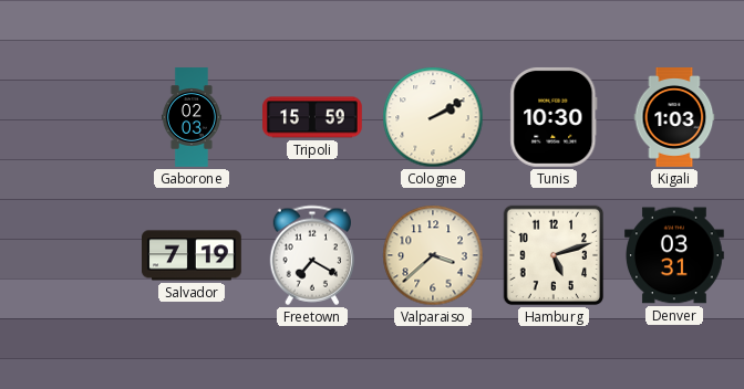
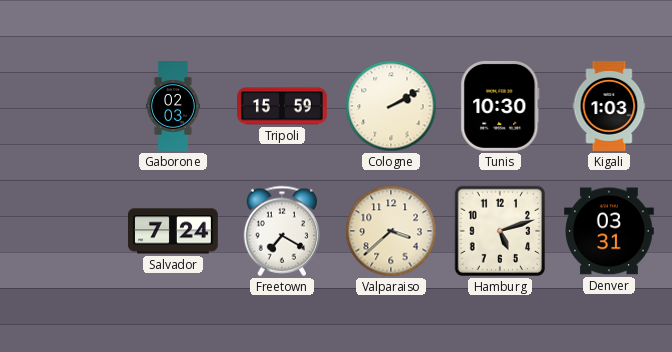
Salvador: 7:19 -> 7:24
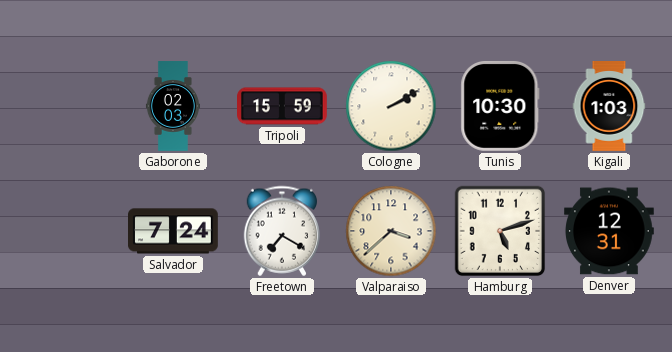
Denver: 03:31 -> 12:31
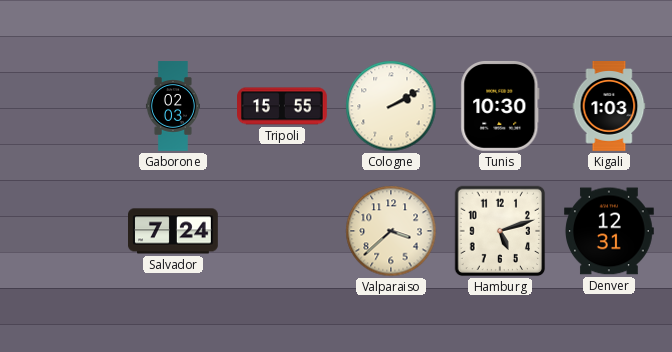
Tripoli: 15:59 -> 15:55
Freetown: 7:20 -> none
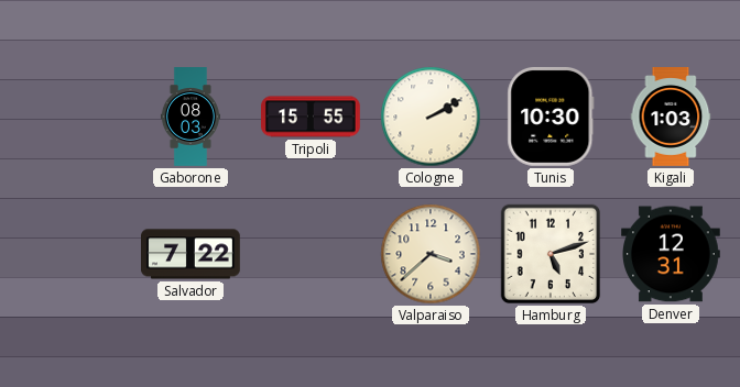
Gaborone: 02:03 -> 08:03
Salvador: 7:24 -> 7:22
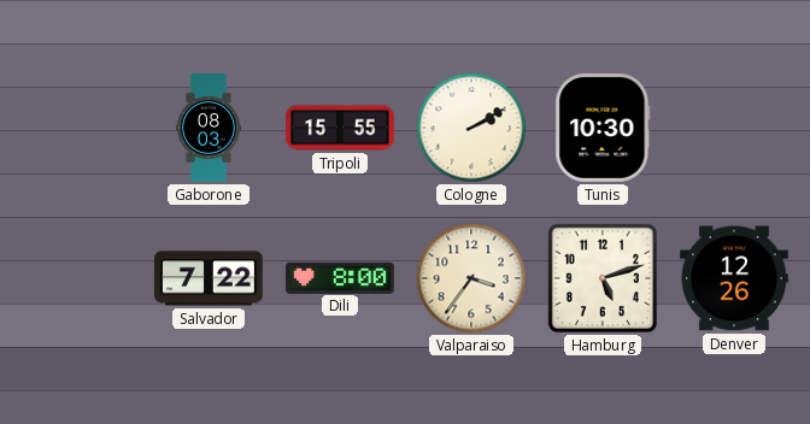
Kigali: 1:03 -> none
Dili: none -> 8:00
Valparaiso: 3:38 -> 3:36
Denver: 12:31 -> 12:26
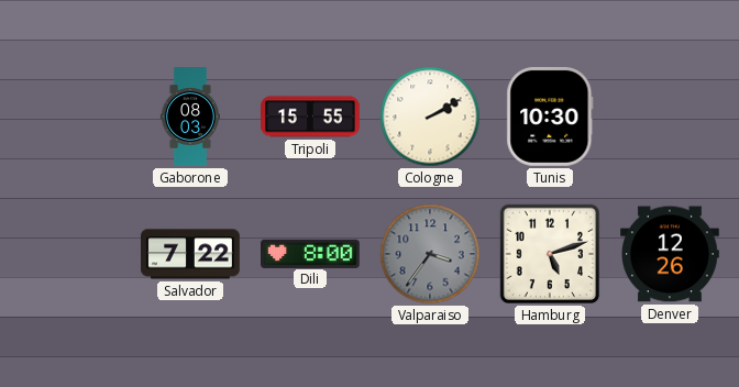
Valparaiso dial: cream -> grey
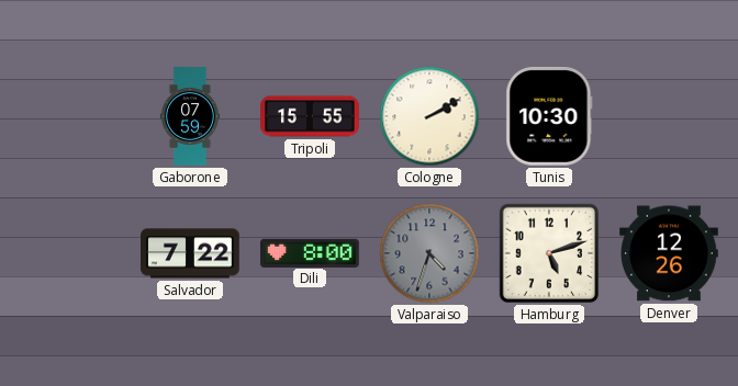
Gaborone: 08:03 -> 07:59
Valparaiso: 3:36 -> 4:33
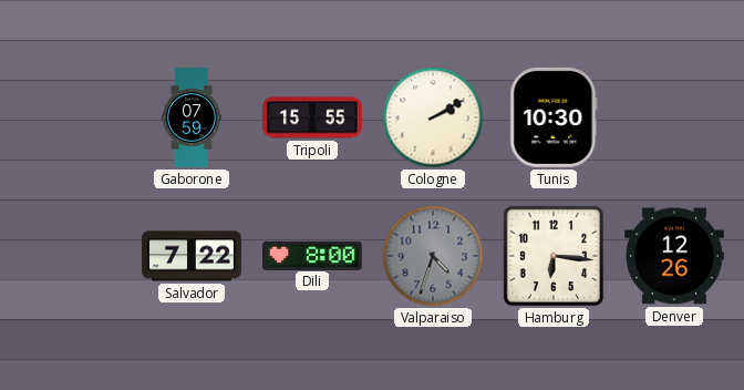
Hamburg: 5:12 -> 6:16
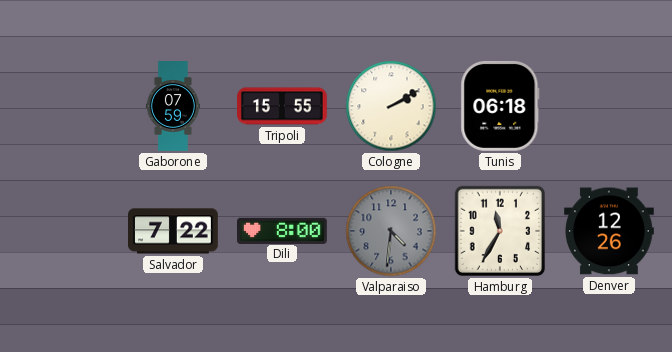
Tunis: 10:30 -> 06:18
Valparaiso: 4:33 -> 4:31
Hamburg: 6:16 -> 11:35
